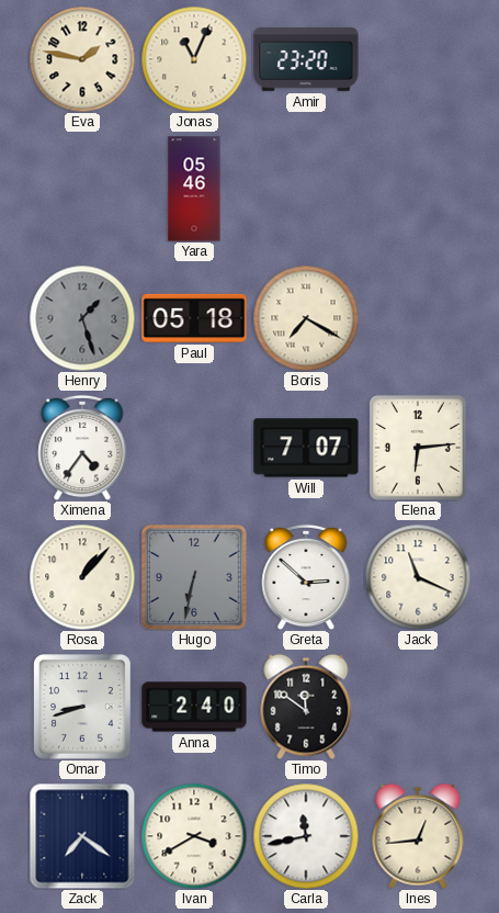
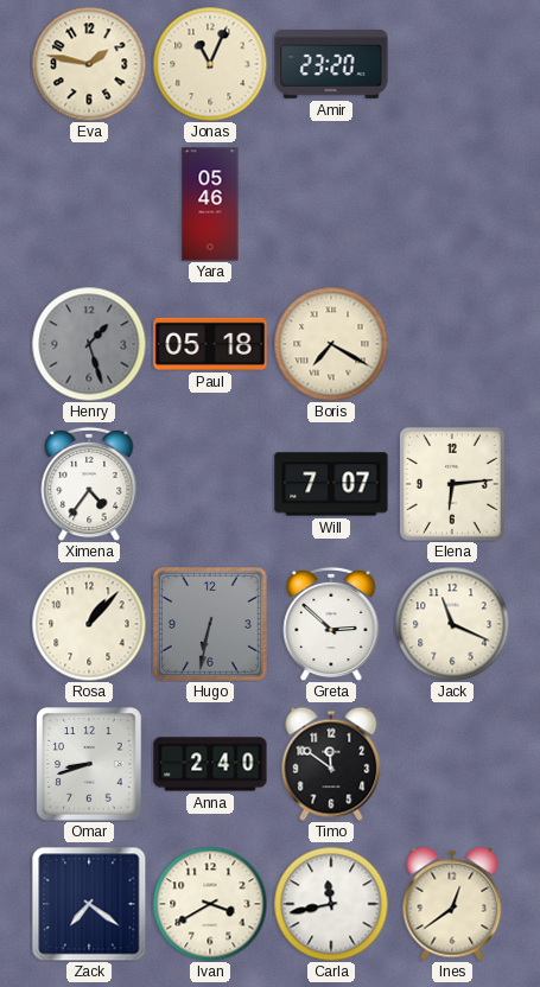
Ines: 12:44 -> 12:39
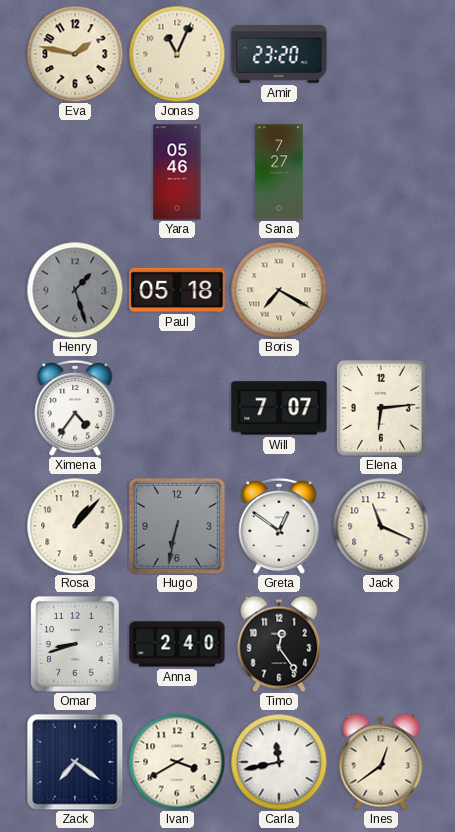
Sana: none -> 7:27
Greta: 2:52 -> 12:51
Timo: 11:51 -> 12:24
